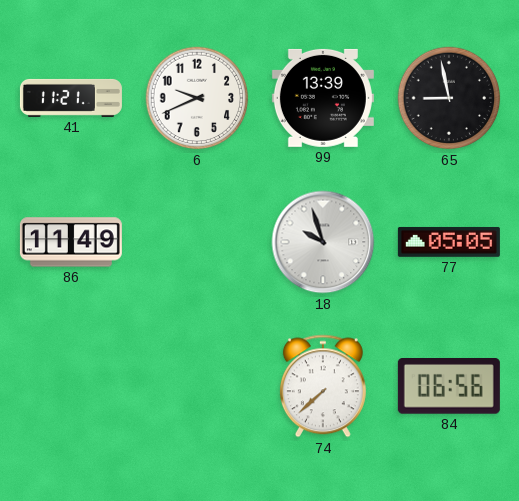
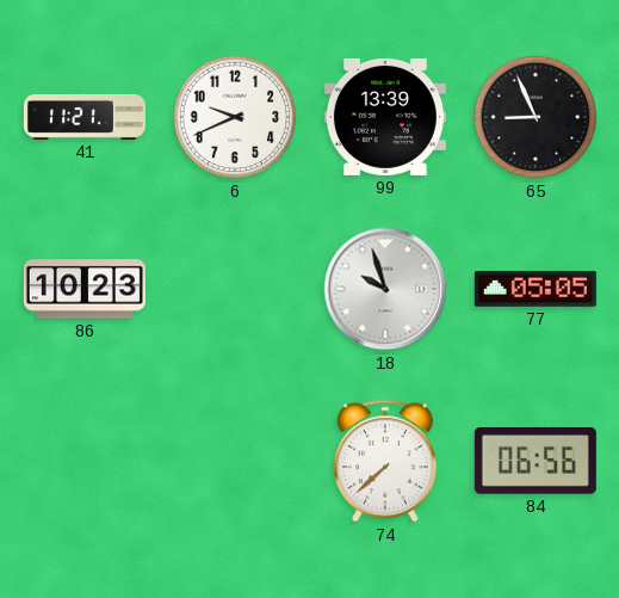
65: 8:58 -> 8:56
86: 11:49 -> 10:23
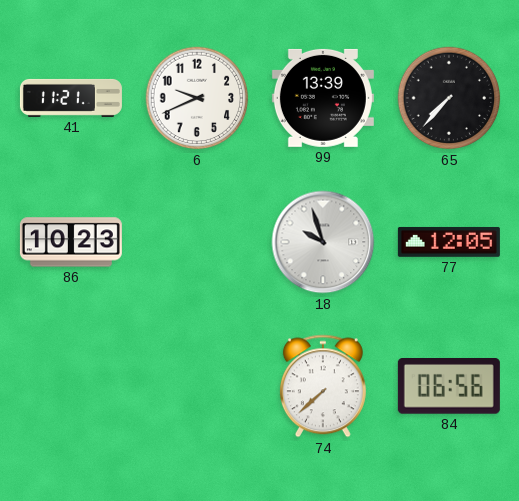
65: 8:56 -> 7:37
77: 05:05 -> 12:05
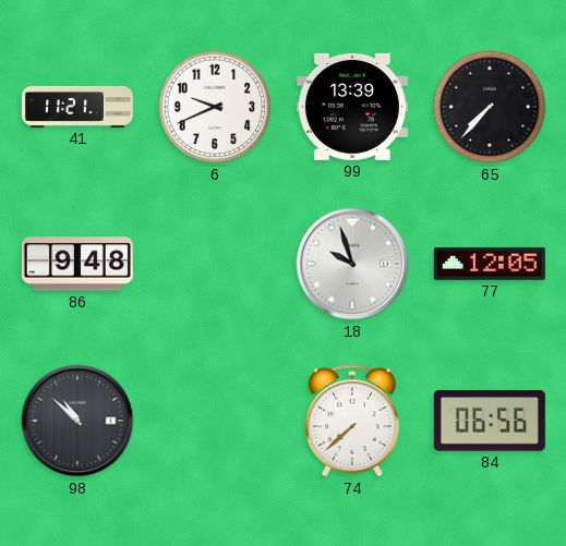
86: 10:23 -> 9:48
98: none -> 10:52
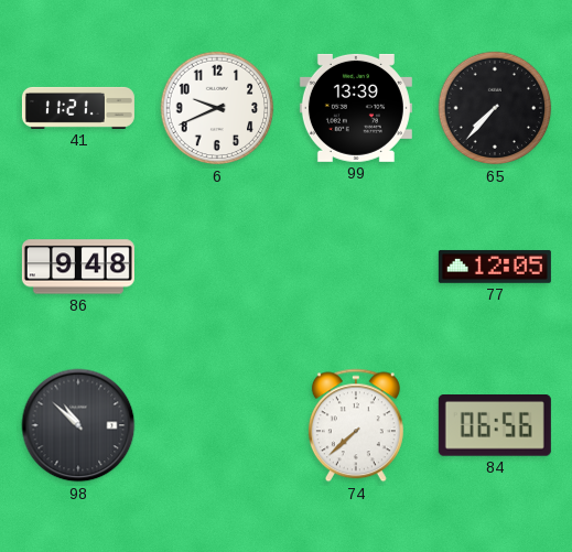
18: 9:57 -> none
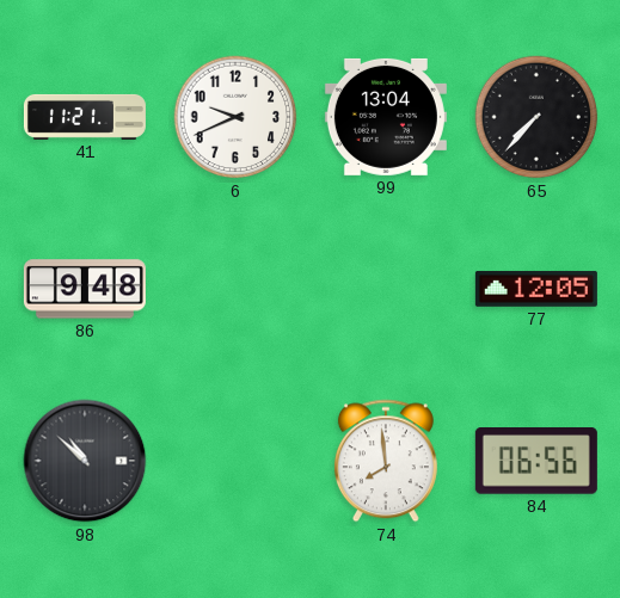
99: 13:39 -> 13:04
74: 7:38 -> 7:59
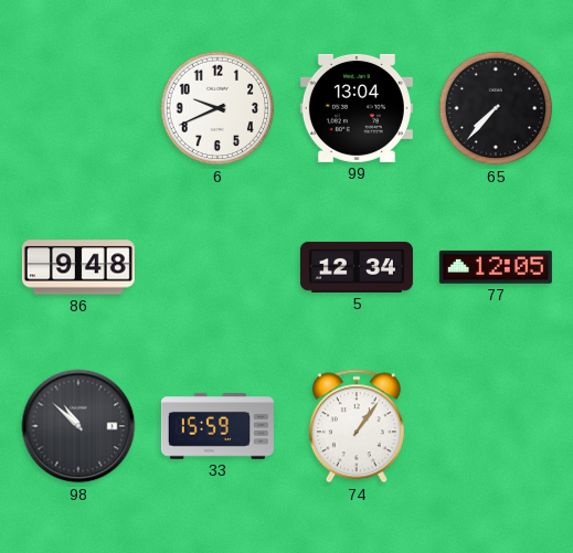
41: 11:21 -> none
5: none -> 12:34
33: none -> 15:59
74: 7:59 -> 1:06
84: 06:56 -> none
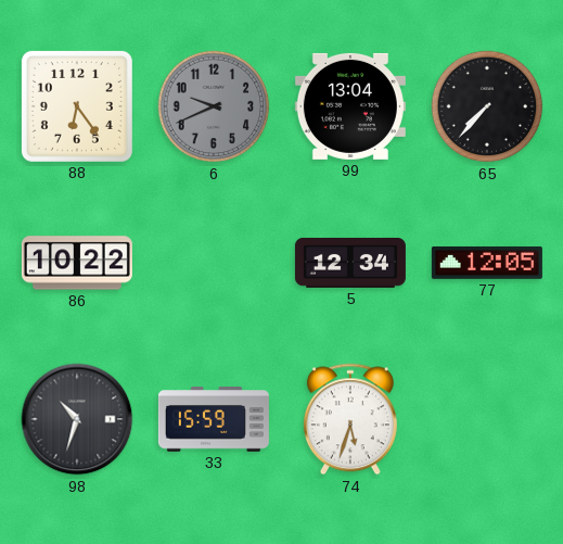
88: none -> 6:24
6 dial: white -> grey
86: 9:48 -> 10:22
98: 10:52 -> 10:33
74: 1:06 -> 5:33
